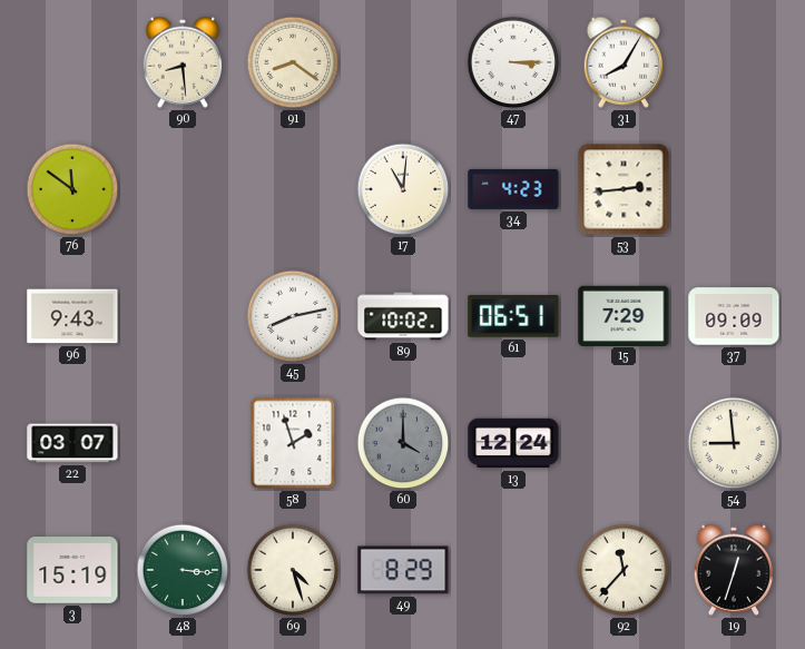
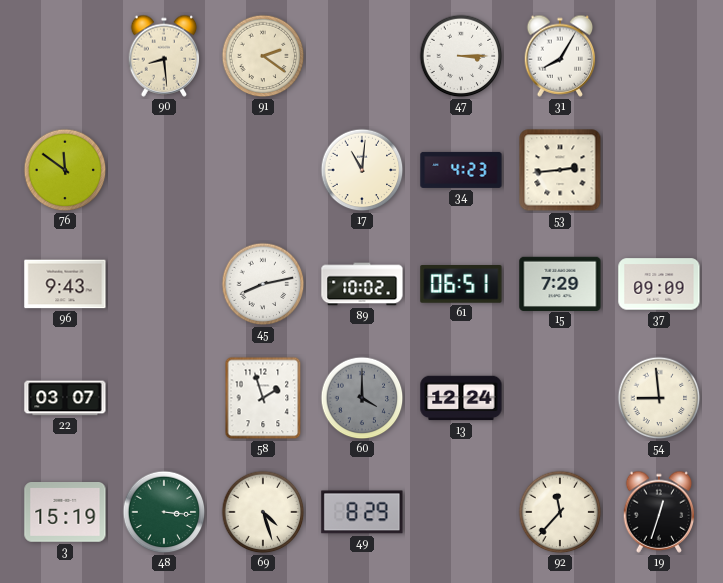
91: 8:21 -> 2:21
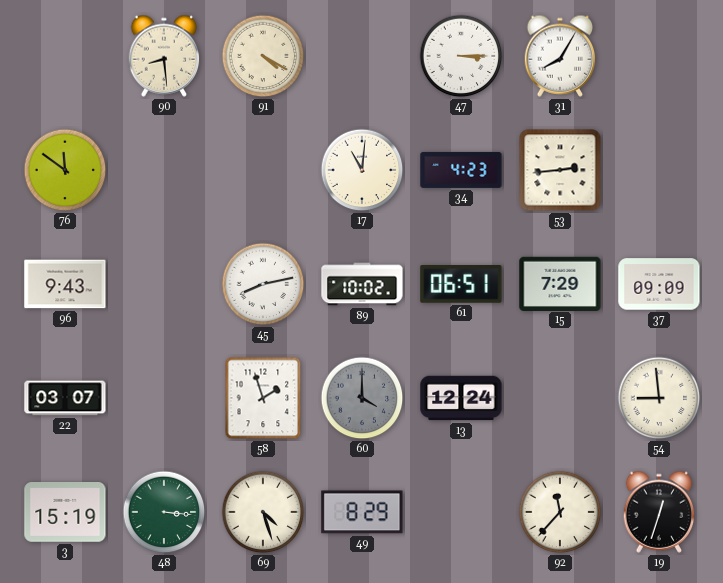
91: 2:21 -> 4:20
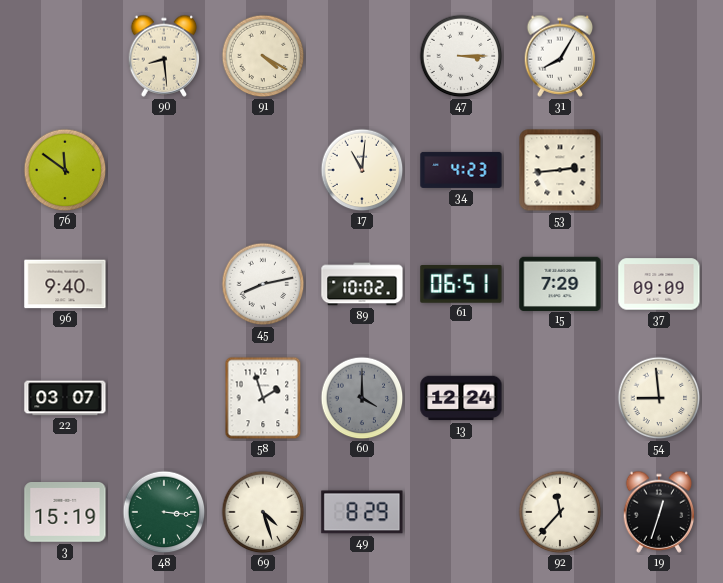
96: 9:43 -> 9:40
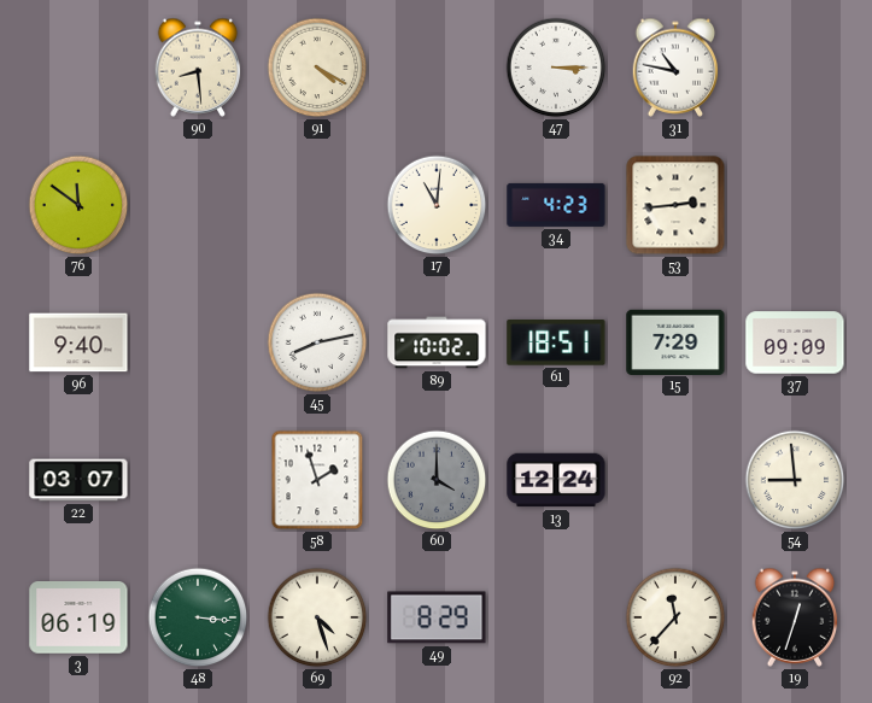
31: 8:05 -> 10:47
61: 06:51 -> 18:51
3: 15:19 -> 06:19
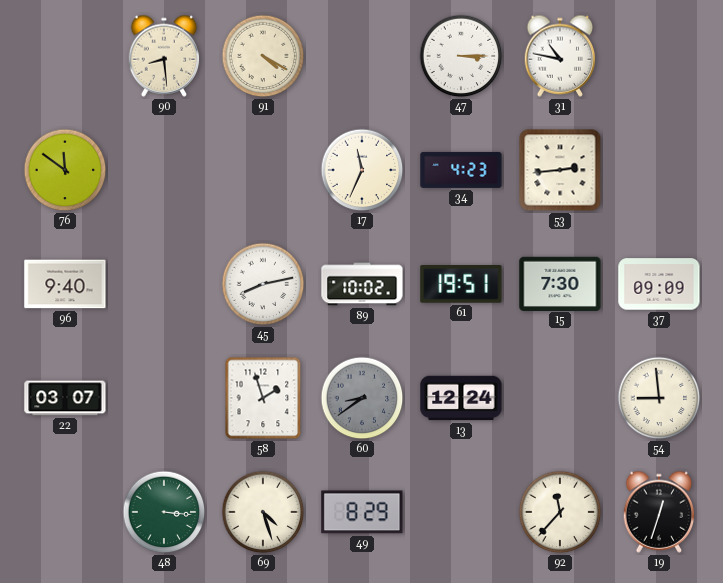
17: 11:01 -> 11:34
61: 18:51 -> 19:51
15: 7:29 -> 7:30
60: 4:00 -> 8:39
3: 06:19 -> none
